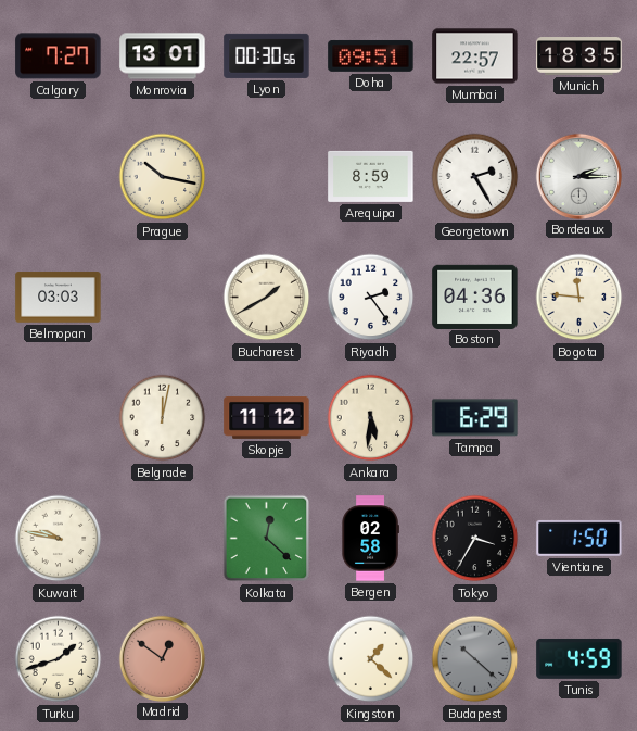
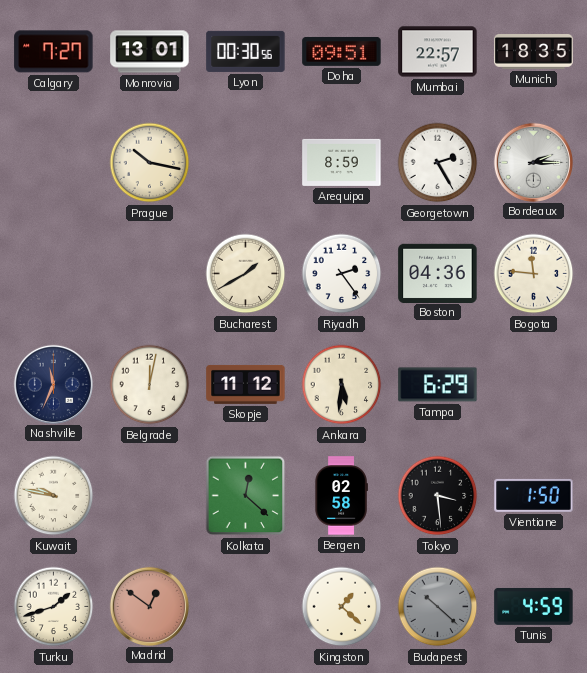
Belmopan: 03:03 -> none
Nashville: none -> 11:34
Tokyo: 3:35 -> 3:29
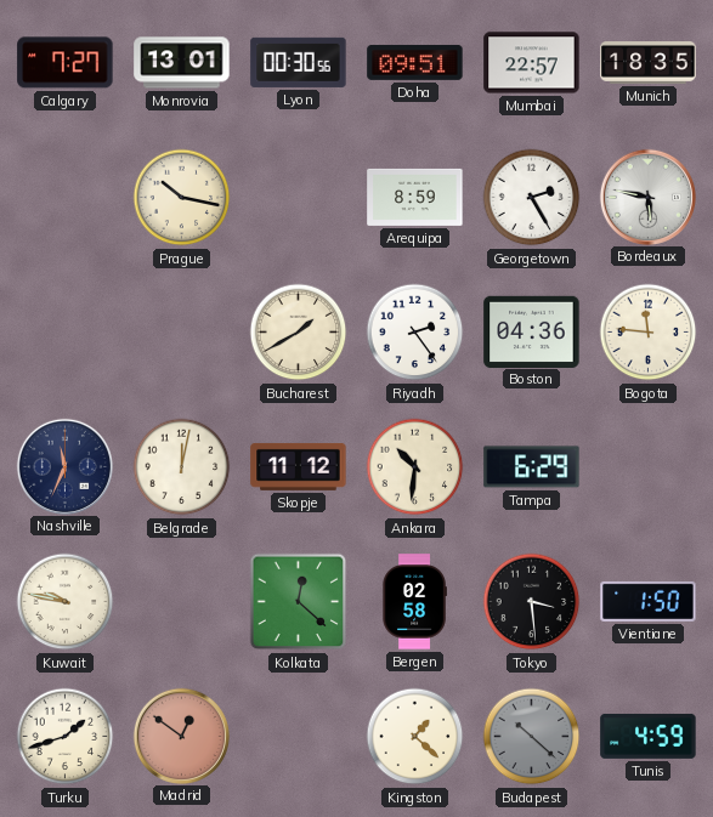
Bordeaux: 2:15 -> 5:47
Ankara: 5:31 -> 10:31
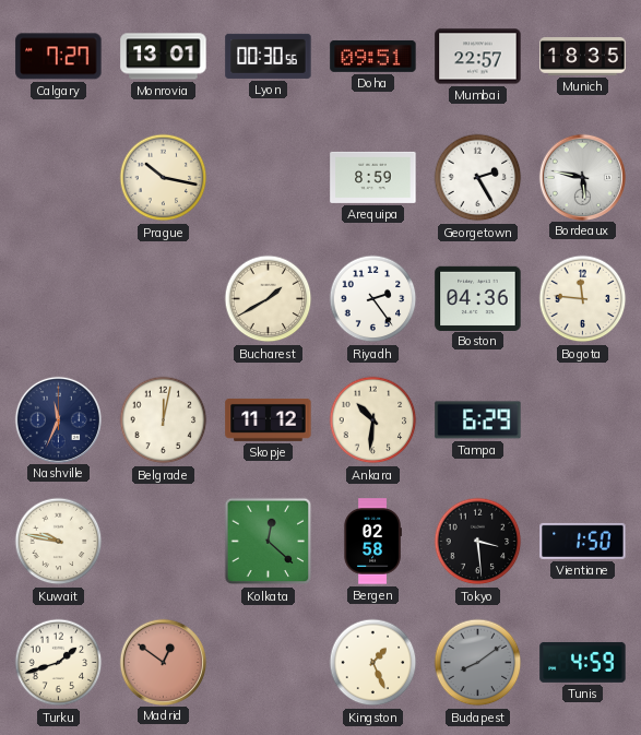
Kingston: 1:22 -> 1:26
Budapest: 10:22 -> 8:09
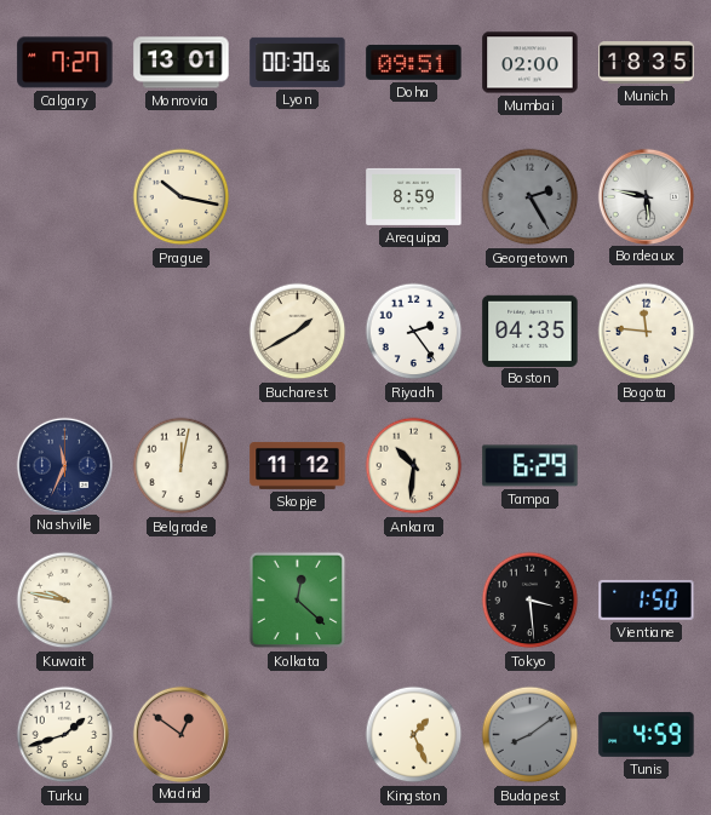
Mumbai: 22:57 -> 02:00
Georgetown dial: white -> grey
Boston: 04:36 -> 04:35
Bergen: 02:58 -> none
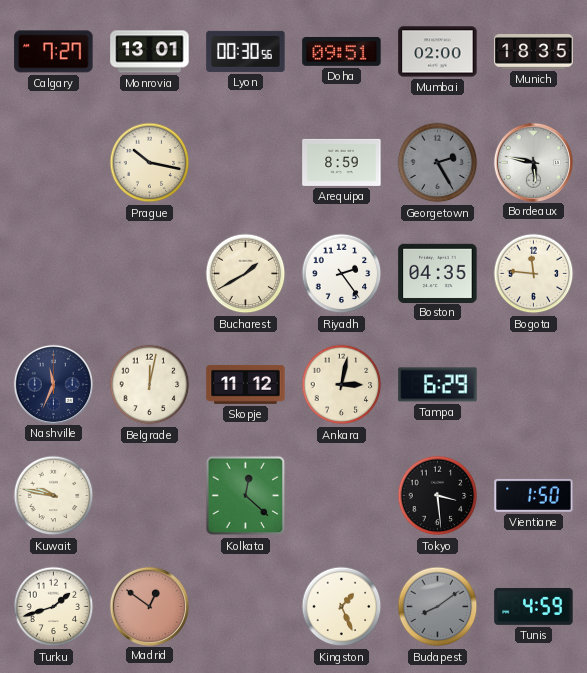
Ankara: 10:31 -> 3:02
